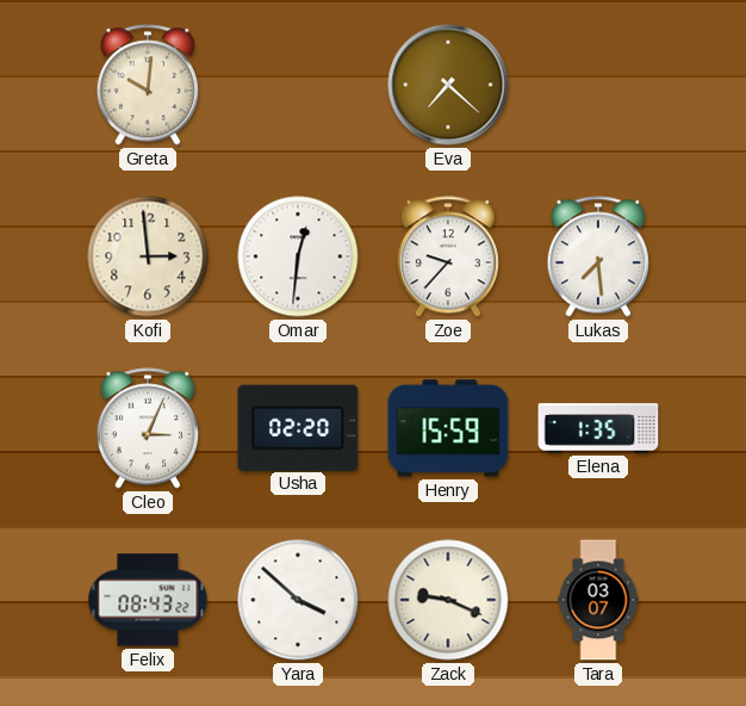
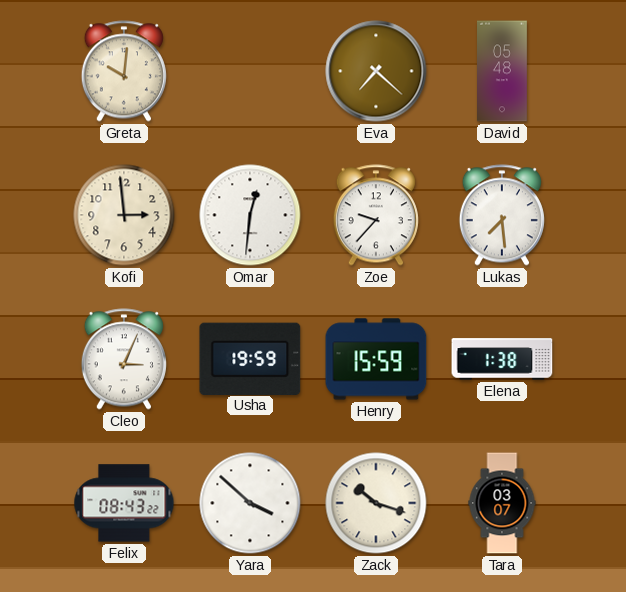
David: none -> 05:48
Usha: 02:20 -> 19:59
Elena: 1:35 -> 1:38
Zack: 9:19 -> 10:18
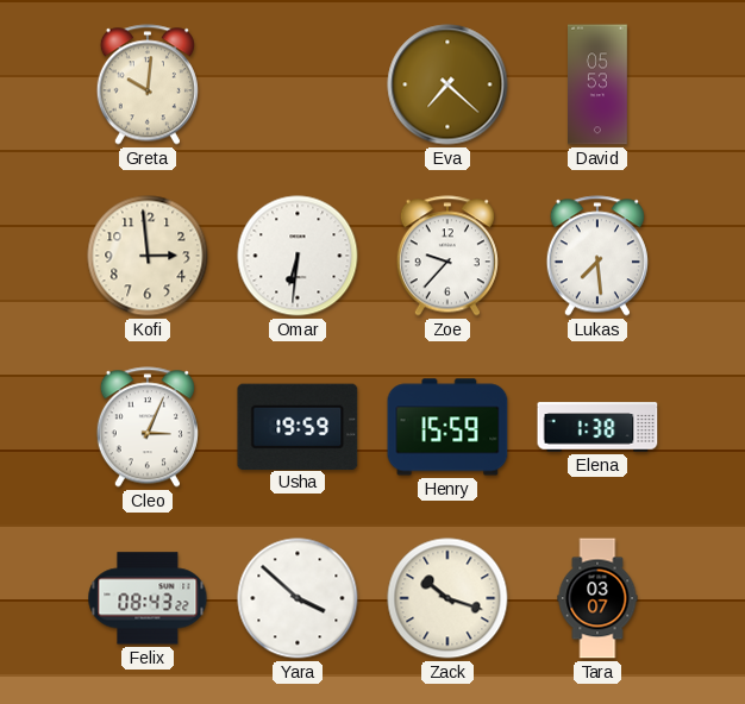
David: 05:48 -> 05:53
Omar: 12:31 -> 6:31
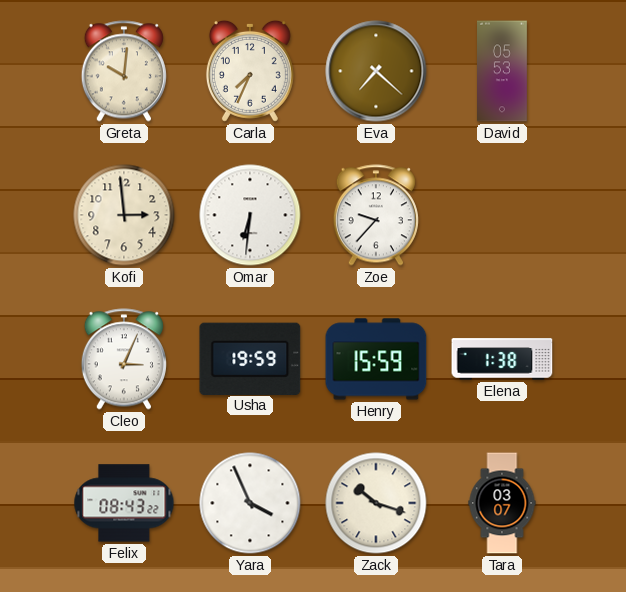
Carla: none -> 7:34
Lukas: 7:29 -> none
Yara: 3:52 -> 3:56
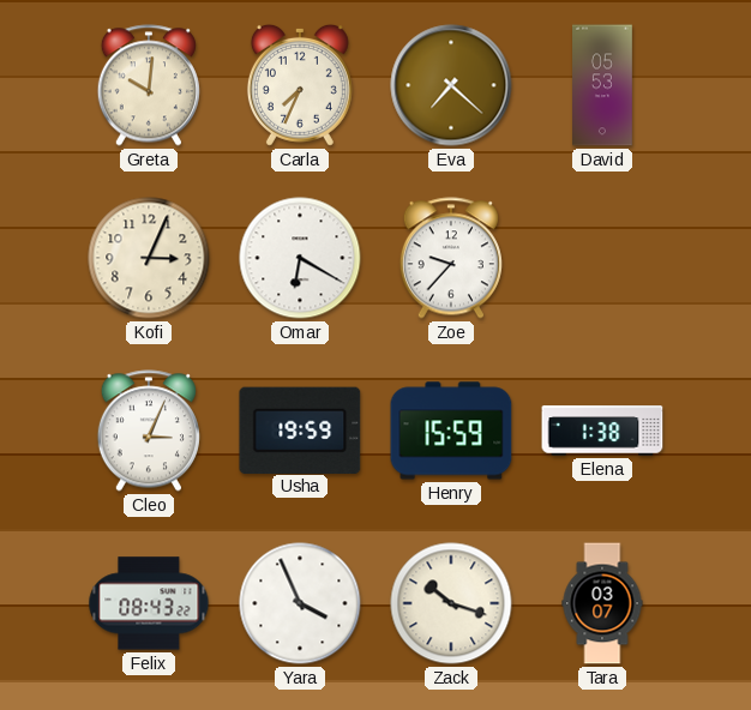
Kofi: 2:59 -> 3:04
Omar: 6:31 -> 6:20
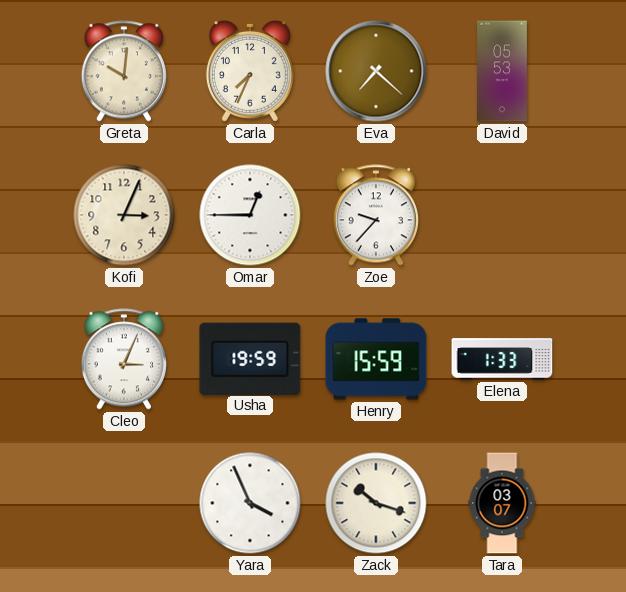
Omar: 6:20 -> 12:45
Elena: 1:38 -> 1:33
Felix: 08:43 -> none
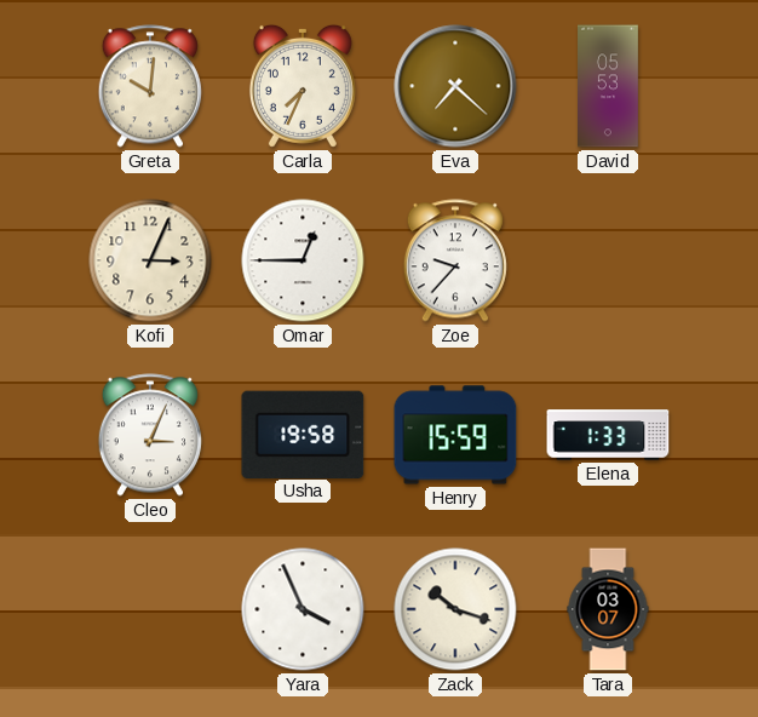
Usha: 19:59 -> 19:58
